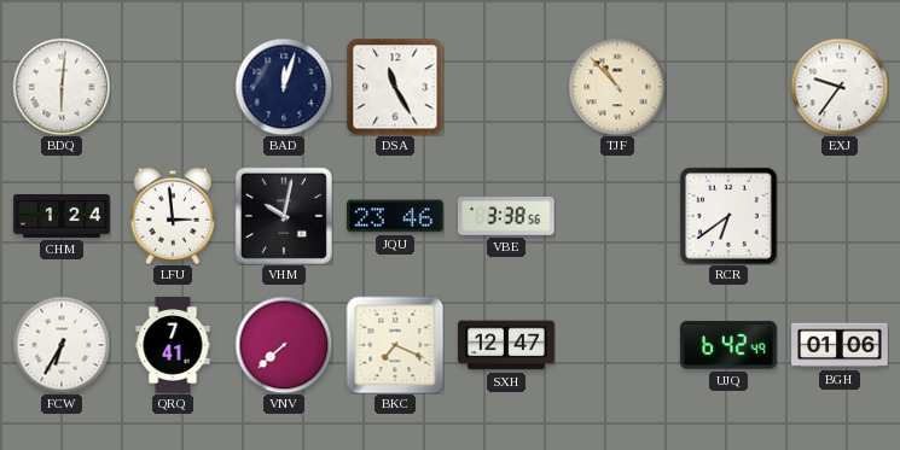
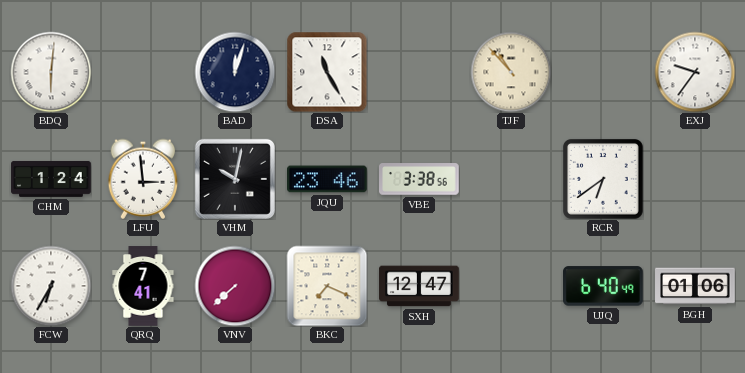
UJQ: 6:42 -> 6:40
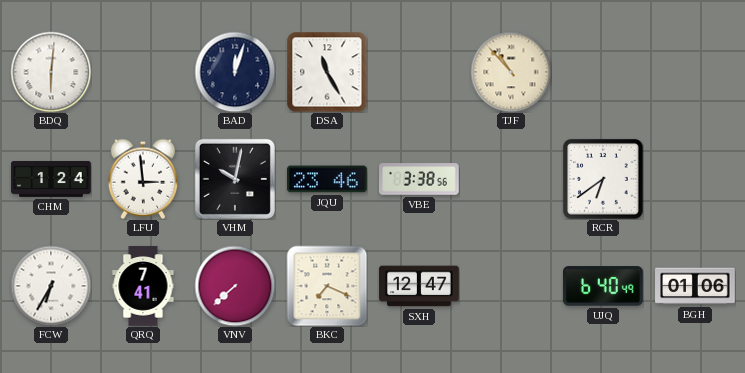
EXJ: 9:36 -> none
